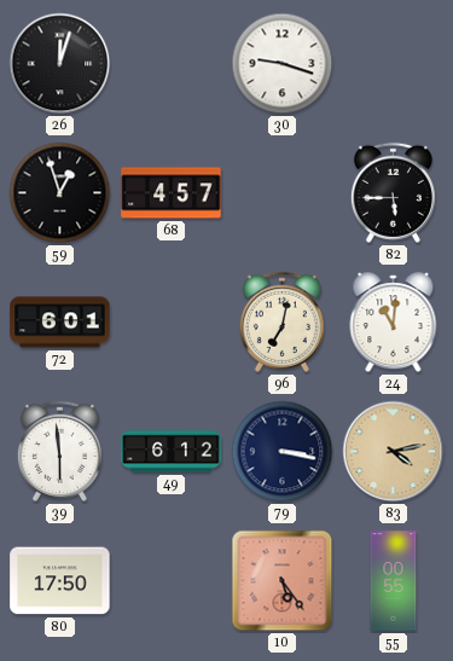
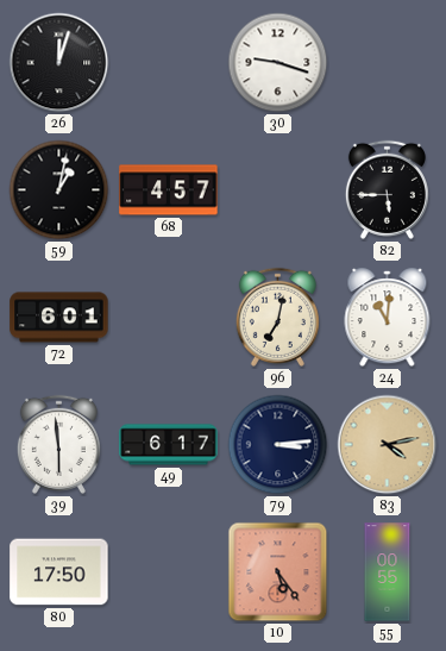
59: 12:57 -> 1:02
49: 6:12 -> 6:17
79: 3:17 -> 3:14
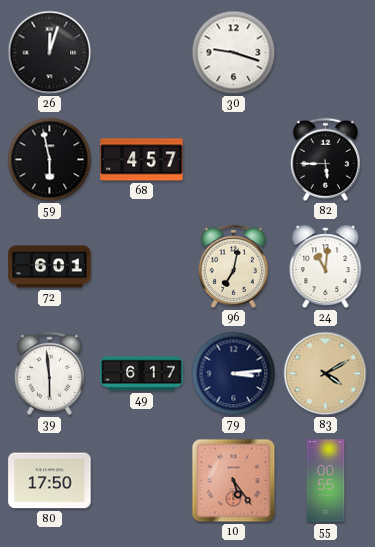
59: 1:02 -> 5:58
83: 4:13 -> 4:10
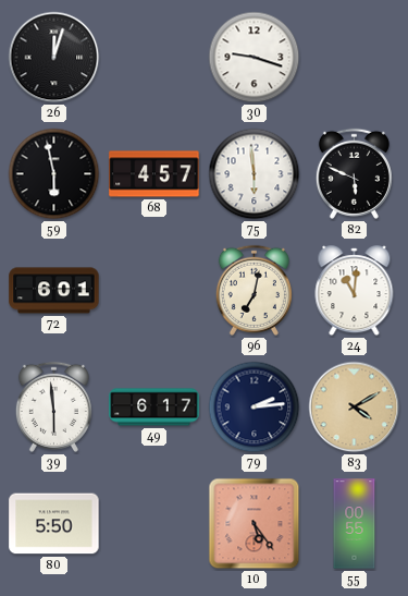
75: none -> 5:59
82: 5:45 -> 5:49
79: 3:14 -> 2:14
80: 17:50 -> 5:50
